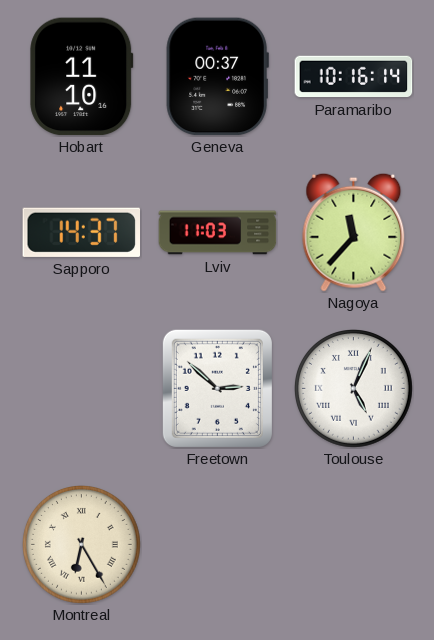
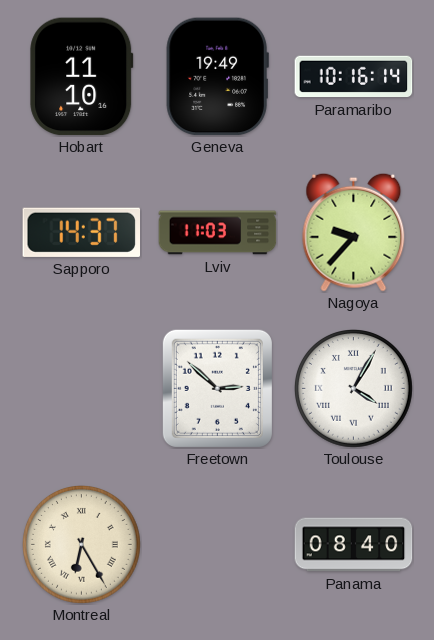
Geneva: 00:37 -> 19:49
Nagoya: 11:37 -> 9:37
Toulouse: 5:04 -> 4:05
Panama: none -> 08:40
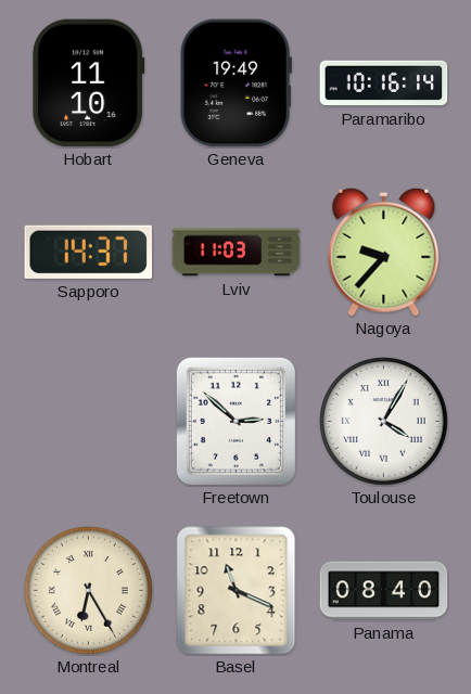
Basel: none -> 11:19
